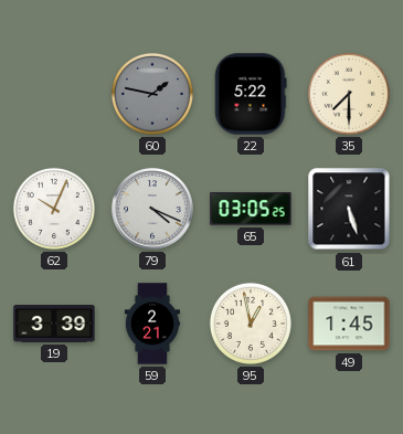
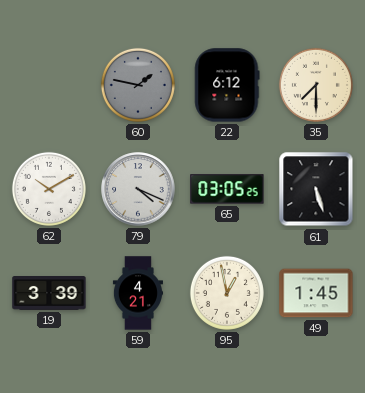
22: 5:22 -> 6:12
62: 10:04 -> 10:10
59: 2:21 -> 4:21
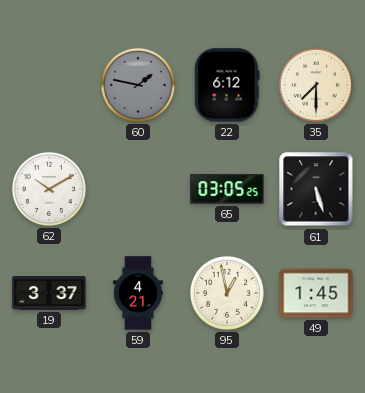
79: 4:19 -> none
19: 3:39 -> 3:37
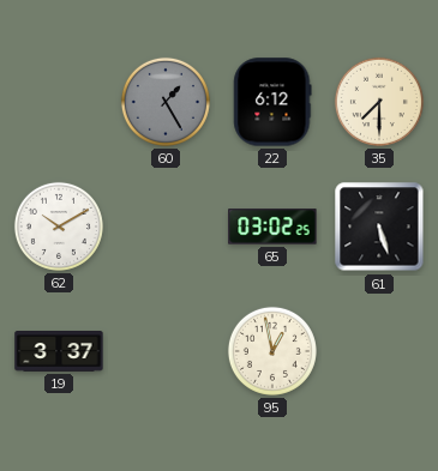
60: 1:47 -> 1:25
65: 03:05 -> 03:02
59: 4:21 -> none
49: 1:45 -> none
